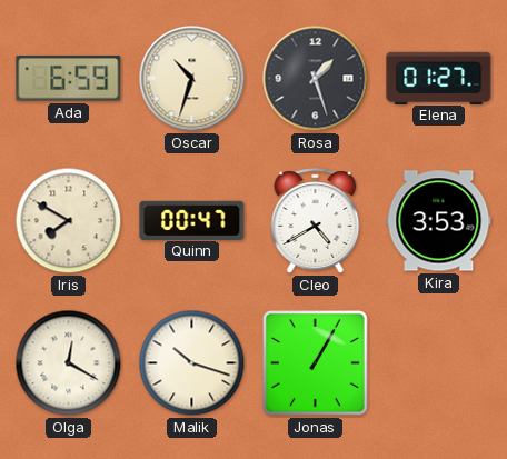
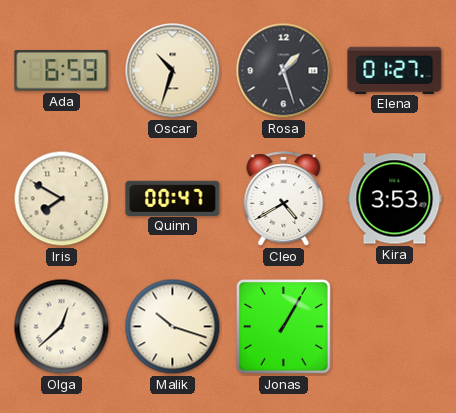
Olga: 12:20 -> 12:38
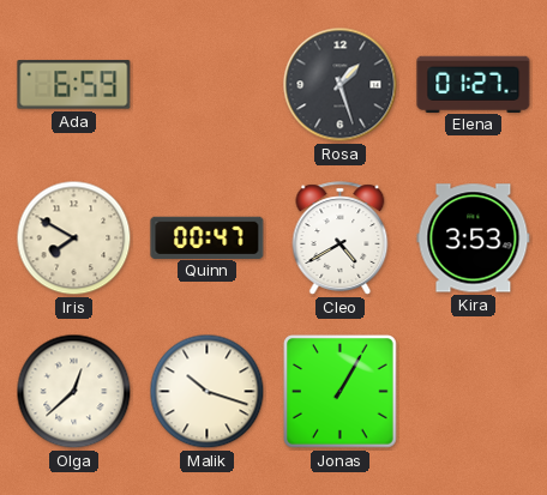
Oscar: 10:33 -> none
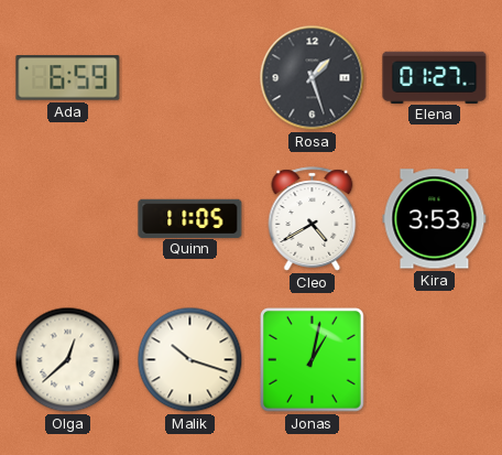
Iris: 7:50 -> none
Quinn: 00:47 -> 11:05
Jonas: 1:05 -> 1:02
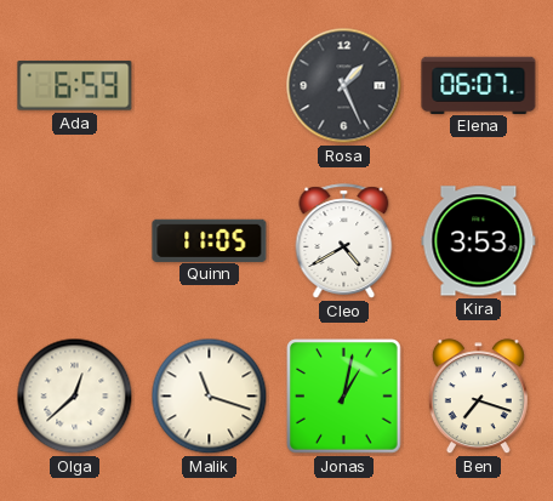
Rosa: 1:27 -> 1:26
Elena: 01:27 -> 06:07
Malik: 10:18 -> 11:18
Ben: none -> 7:18
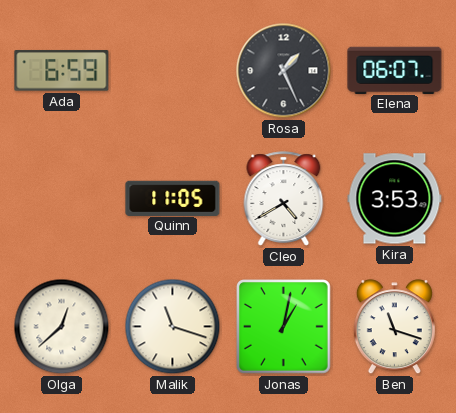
Ben: 7:18 -> 11:18
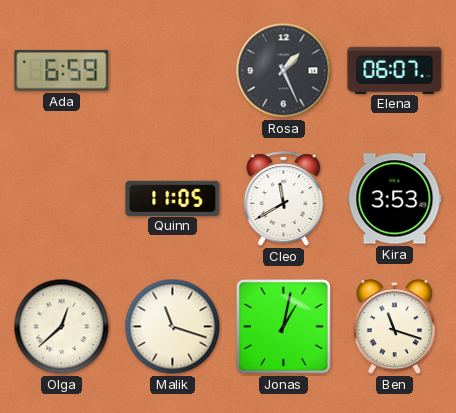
Cleo: 4:40 -> 11:40
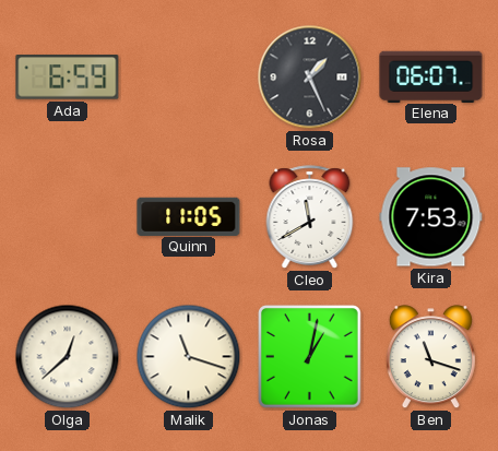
Kira: 3:53 -> 7:53
